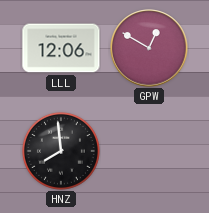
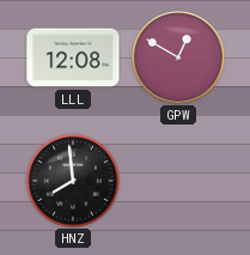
LLL: 12:06 -> 12:08
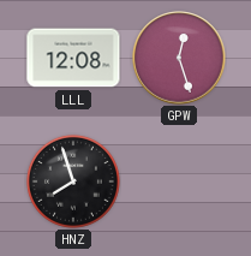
GPW: 12:50 -> 12:27
HNZ: 7:59 -> 7:57
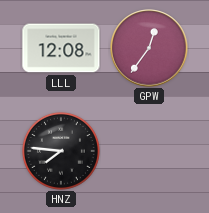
GPW: 12:27 -> 12:36
HNZ: 7:57 -> 7:46
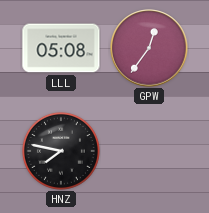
LLL: 12:08 -> 05:08
HNZ: 7:46 -> 7:47
